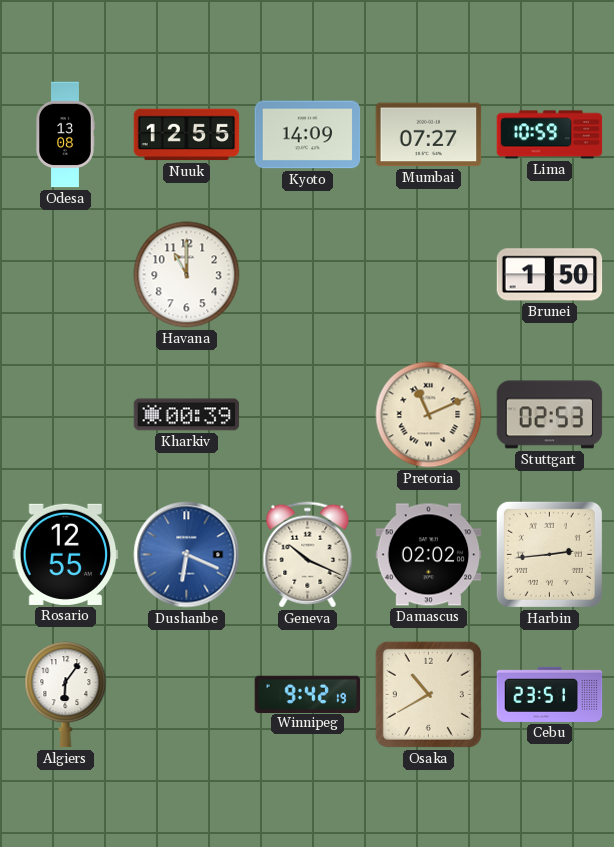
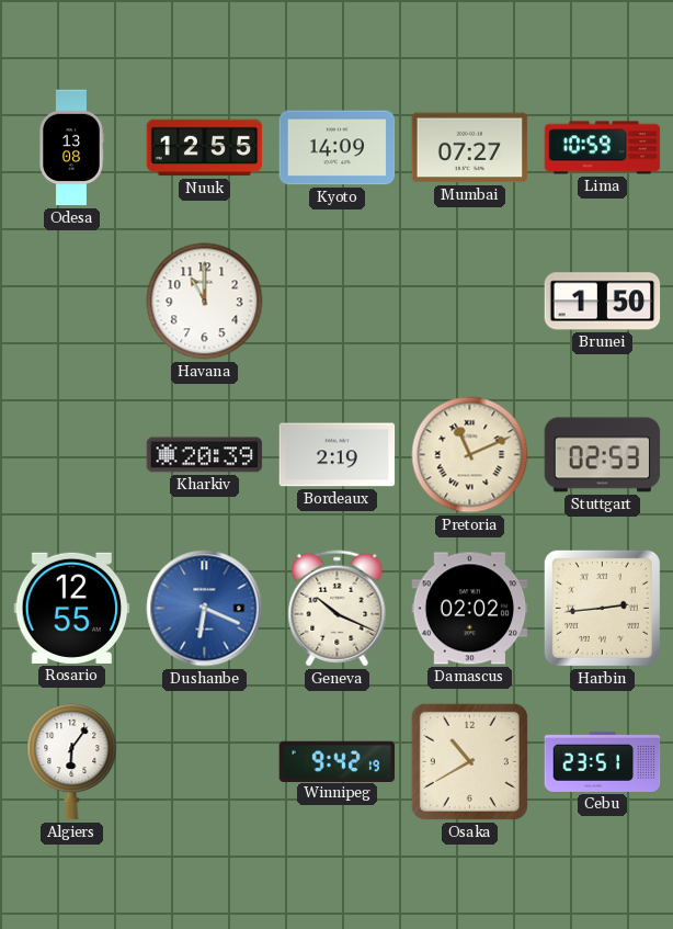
Kharkiv: 00:39 -> 20:39
Bordeaux: none -> 2:19
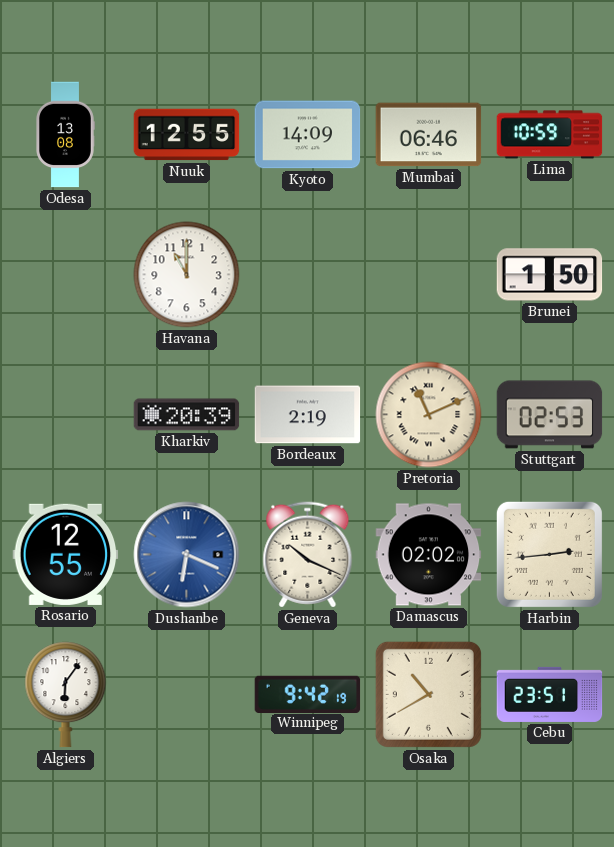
Mumbai: 07:27 -> 06:46
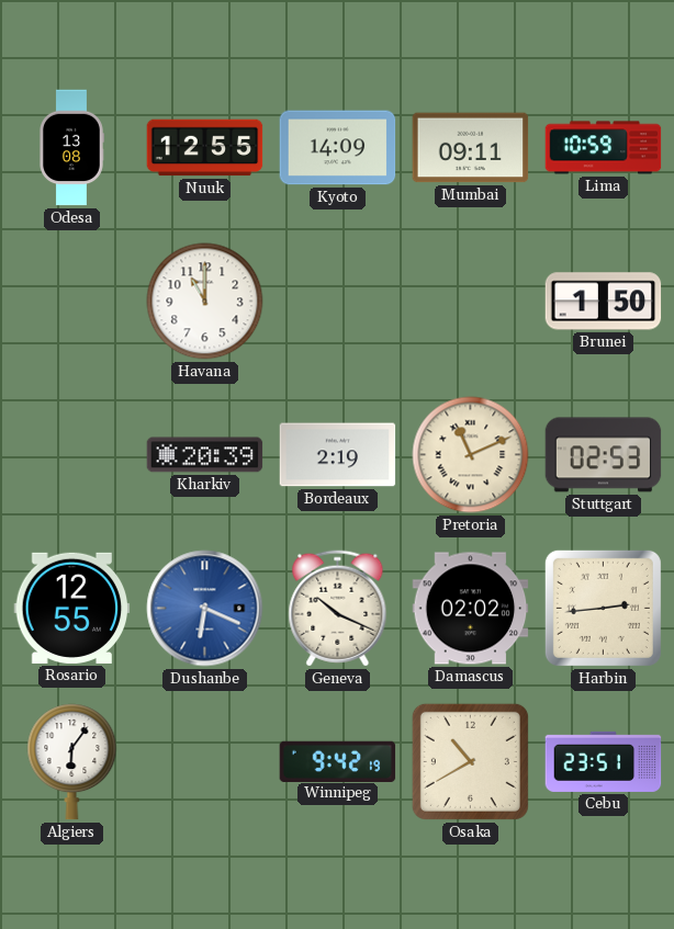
Mumbai: 06:46 -> 09:11
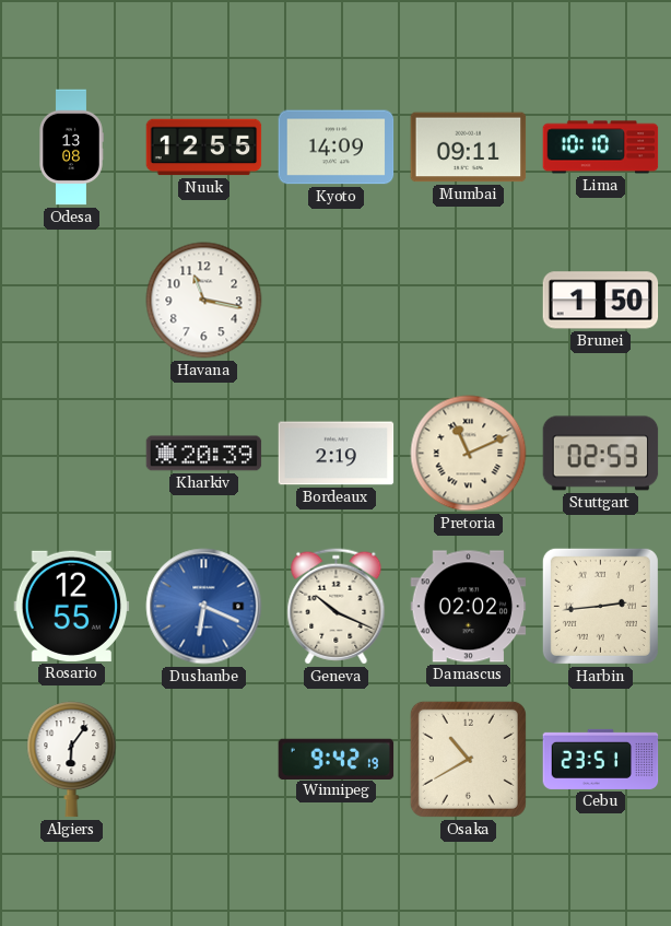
Lima: 10:59 -> 10:10
Havana: 11:00 -> 11:17
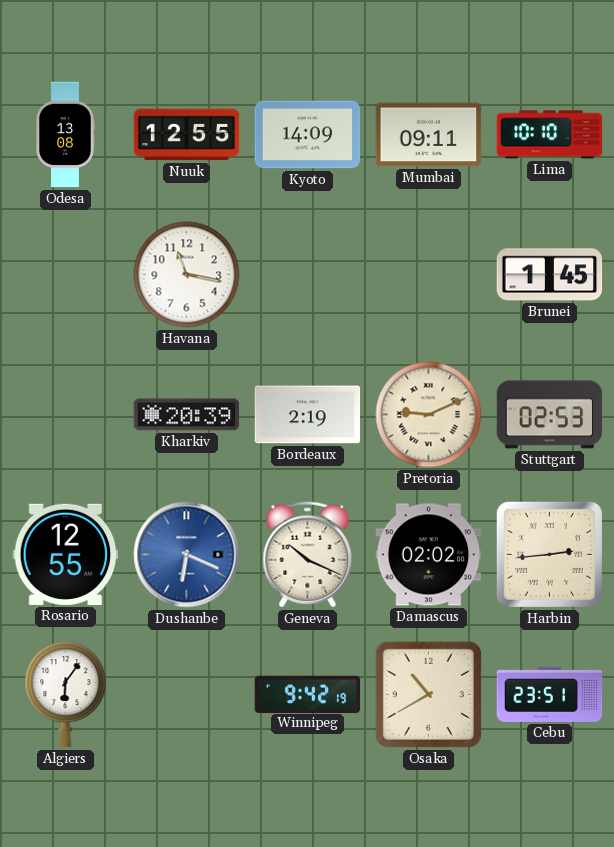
Brunei: 1:50 -> 1:45
Pretoria: 11:11 -> 9:11
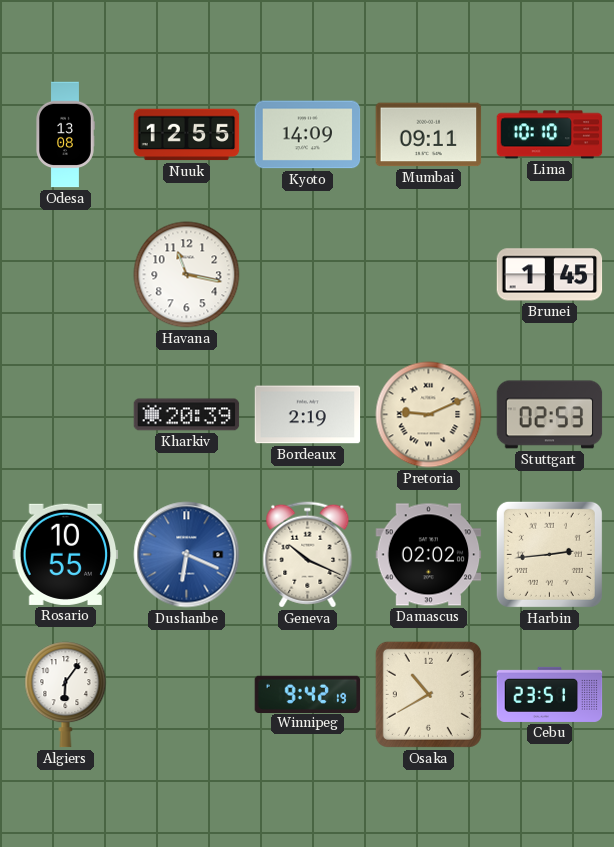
Rosario: 12:55 -> 10:55
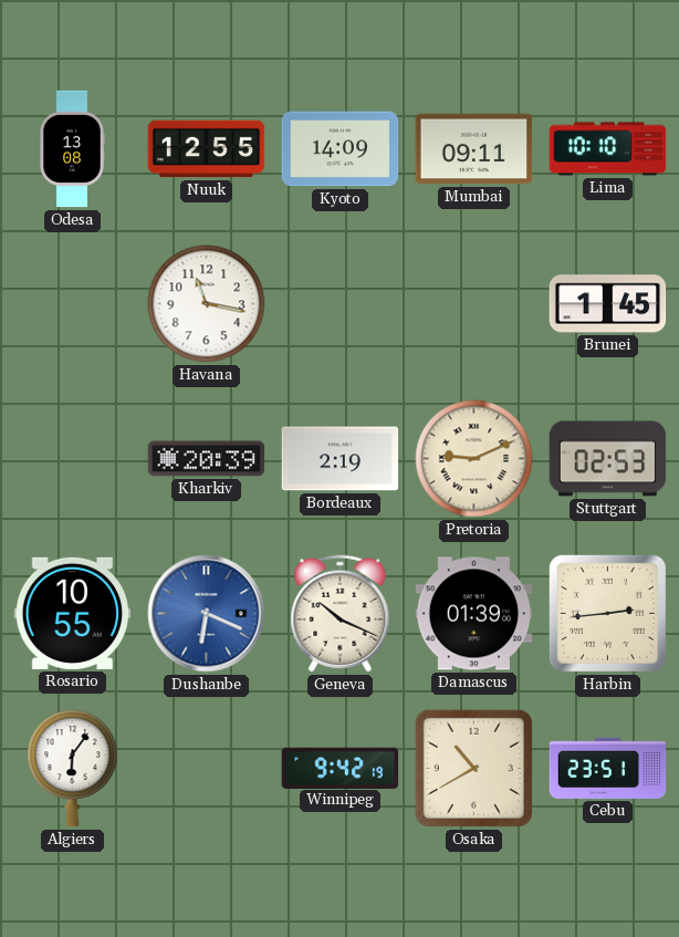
Damascus: 02:02 -> 01:39
